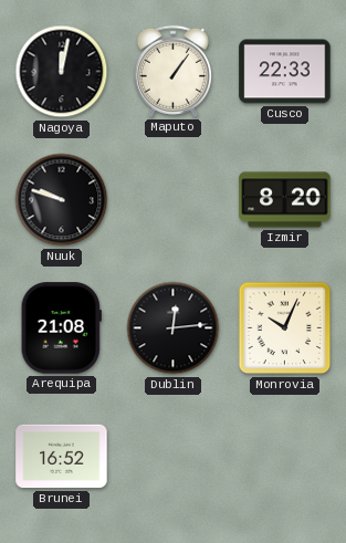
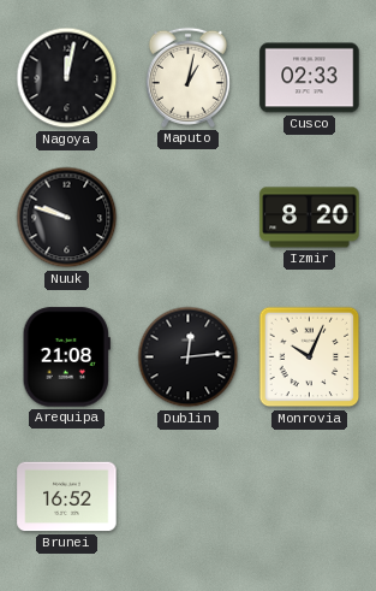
Maputo: 1:06 -> 1:02
Cusco: 22:33 -> 02:33
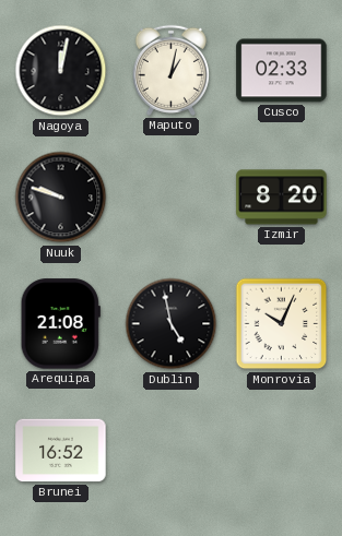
Dublin: 12:14 -> 4:58
